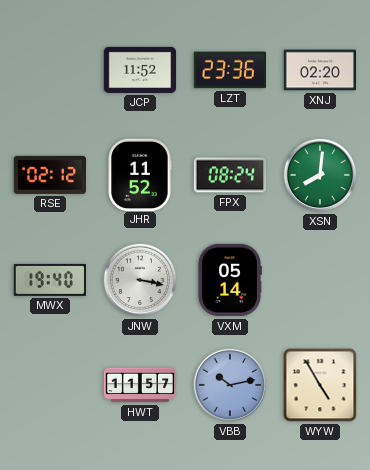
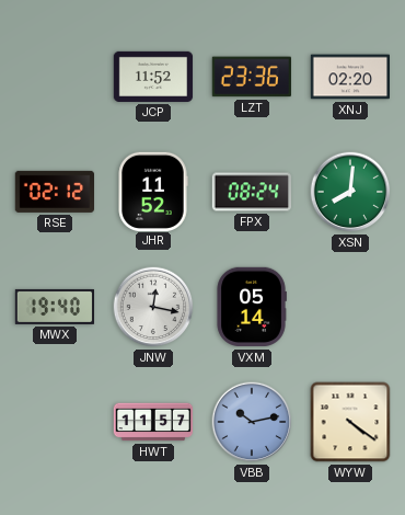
JNW: 3:17 -> 12:17
WYW: 4:55 -> 4:21
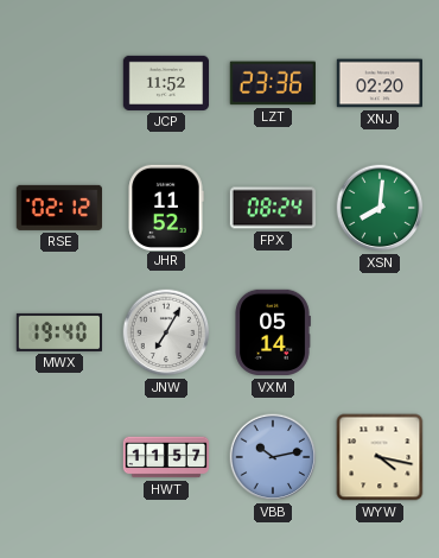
JNW: 12:17 -> 7:05
WYW: 4:21 -> 4:17
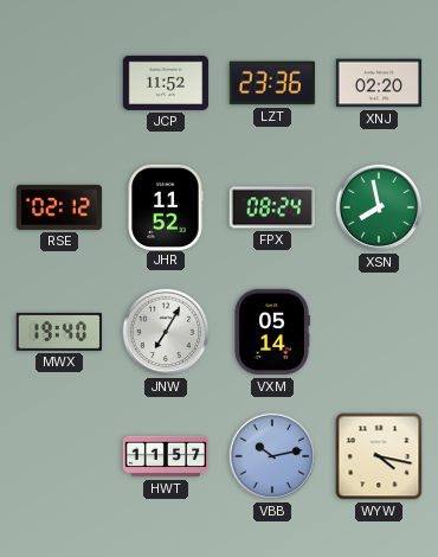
XSN: 8:01 -> 7:58
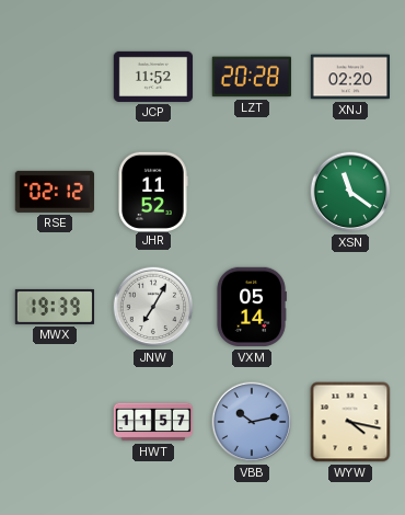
LZT: 23:36 -> 20:28
FPX: 08:24 -> none
XSN: 7:58 -> 11:21
MWX: 19:40 -> 19:39
